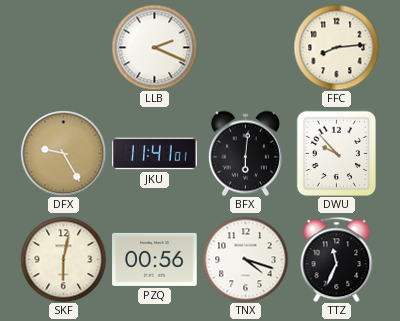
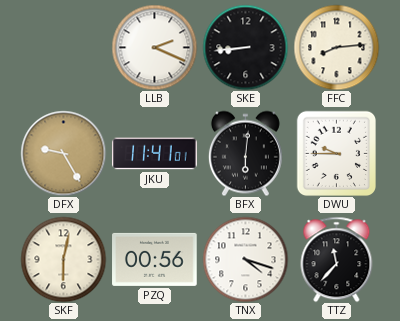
SKE: none -> 8:44
DWU: 9:53 -> 9:45
TTZ: 11:34 -> 11:37
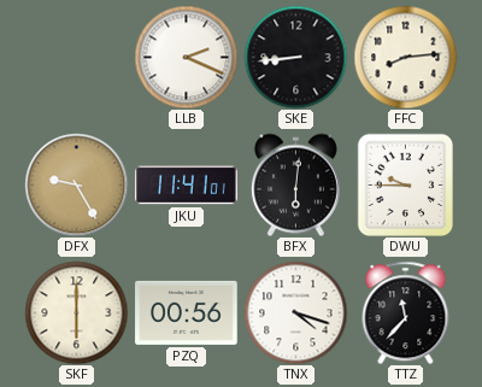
SKF: 6:02 -> 6:00
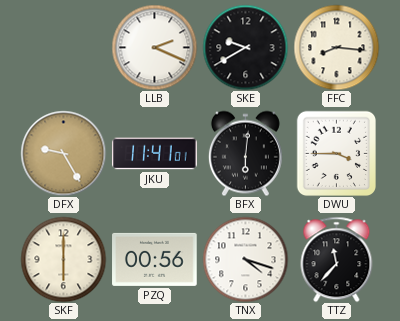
SKE: 8:44 -> 9:40
FFC: 8:14 -> 8:16
DWU: 9:45 -> 3:45
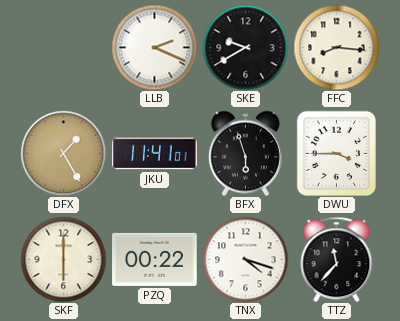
DFX: 9:25 -> 1:25
BFX: 6:01 -> 5:57
PZQ: 00:56 -> 00:22
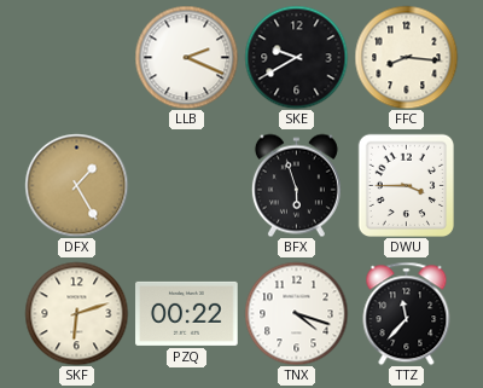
JKU: 11:41 -> none
SKF: 6:00 -> 6:12
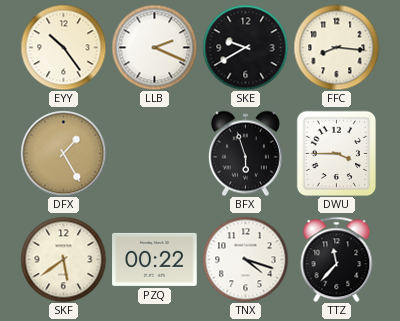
EYY: none -> 10:24
SKF: 6:12 -> 5:39
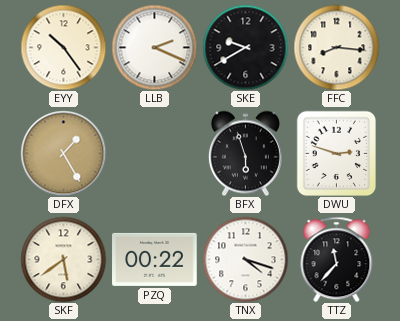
DWU: 3:45 -> 2:48
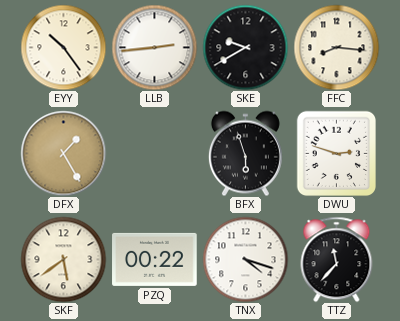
LLB: 2:19 -> 2:44
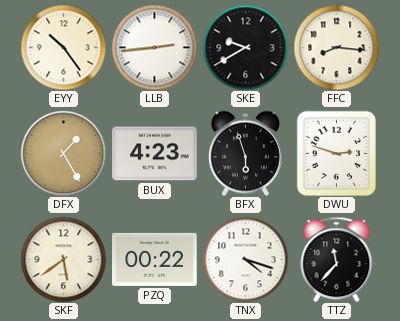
BUX: none -> 4:23
